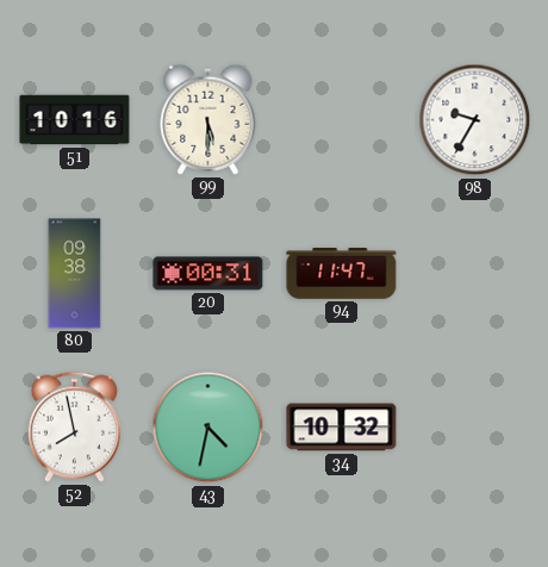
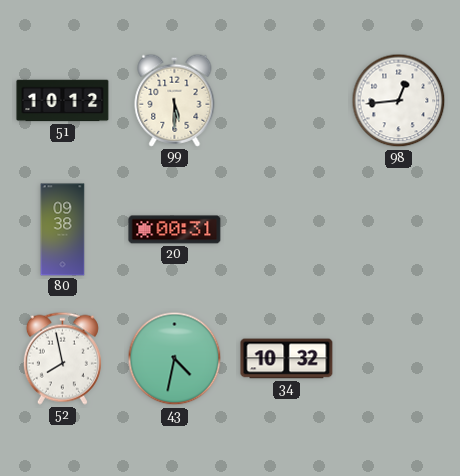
51: 10:16 -> 10:12
98: 9:35 -> 12:44
94: 11:47 -> none
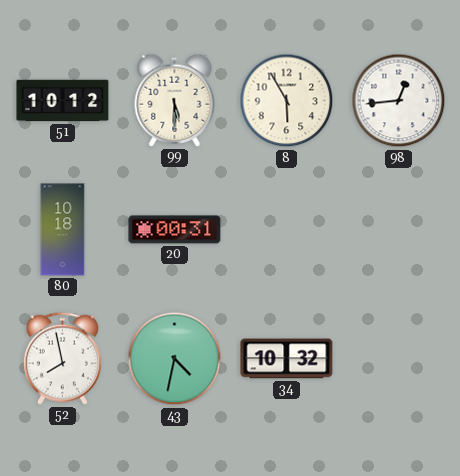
8: none -> 5:55
80: 09:38 -> 10:18
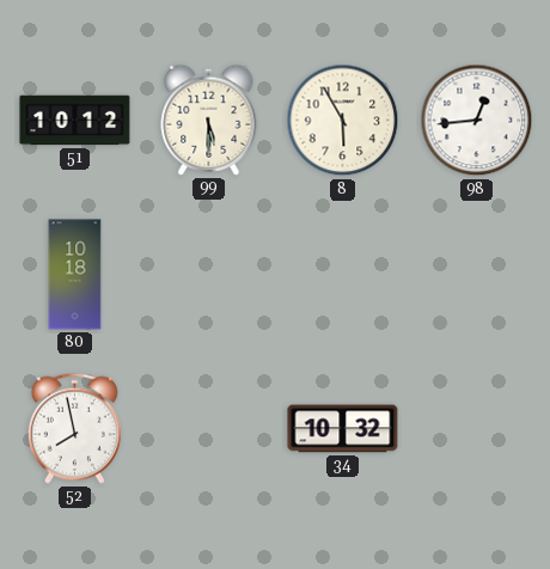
20: 00:31 -> none
43: 4:32 -> none
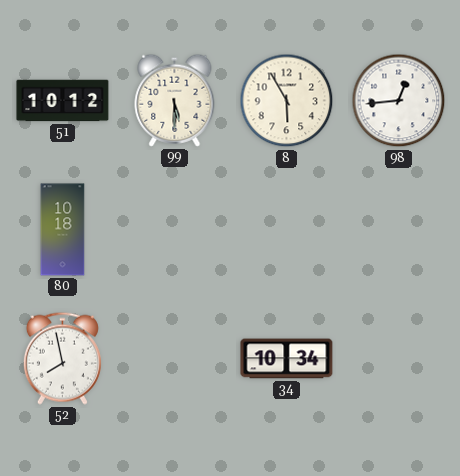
34: 10:32 -> 10:34
